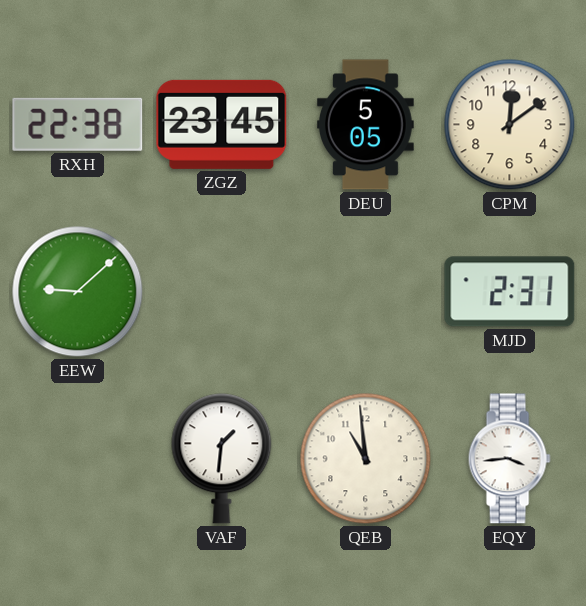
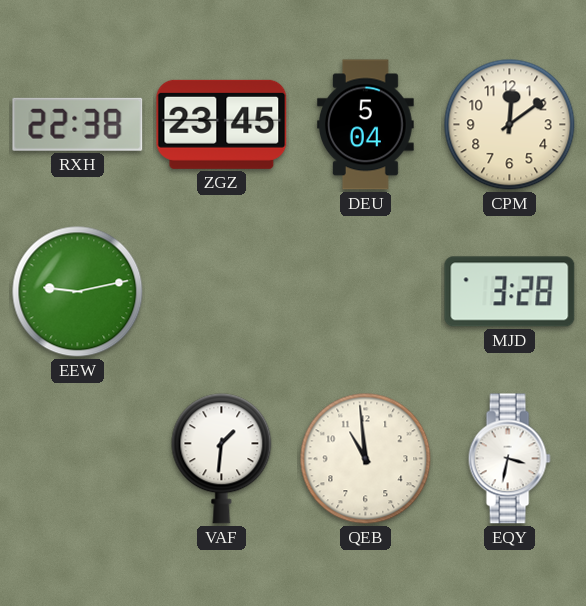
DEU: 5:05 -> 5:04
EEW: 9:08 -> 9:13
MJD: 2:31 -> 3:28
EQY: 3:44 -> 3:32
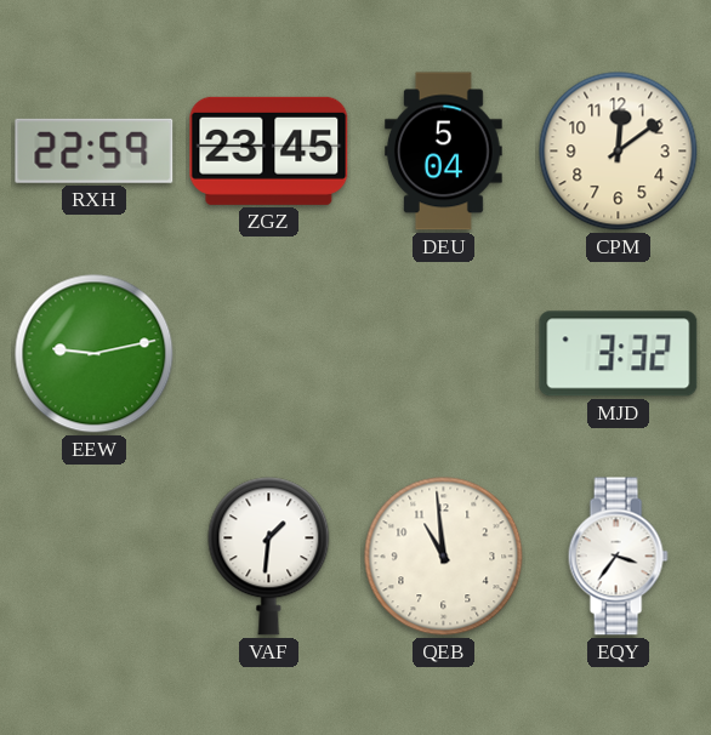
RXH: 22:38 -> 22:59
MJD: 3:28 -> 3:32
EQY: 3:32 -> 3:36
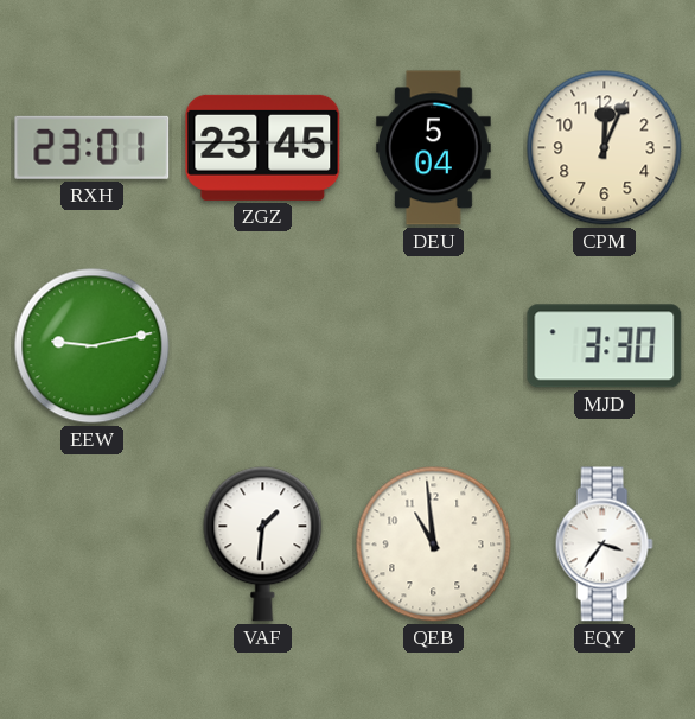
RXH: 22:59 -> 23:01
CPM: 12:09 -> 12:04
MJD: 3:32 -> 3:30
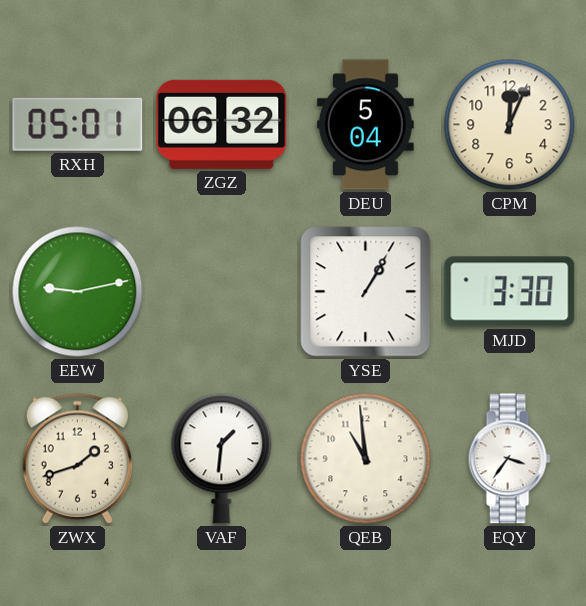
RXH: 23:01 -> 05:01
ZGZ: 23:45 -> 06:32
YSE: none -> 1:05
ZWX: none -> 1:42
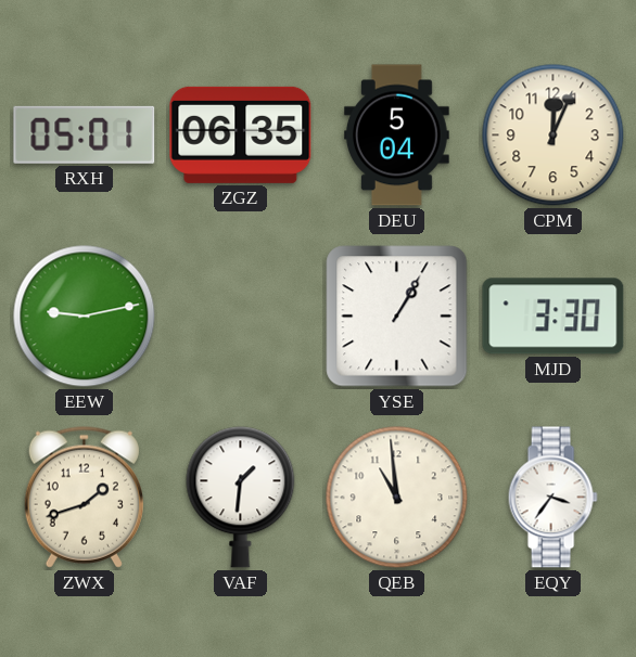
ZGZ: 06:32 -> 06:35
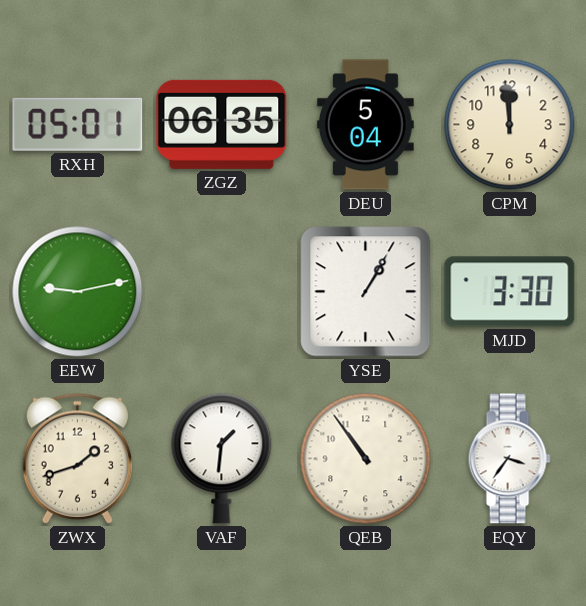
CPM: 12:04 -> 11:59
QEB: 10:59 -> 10:54
